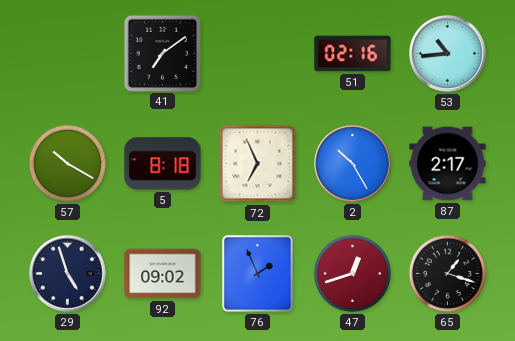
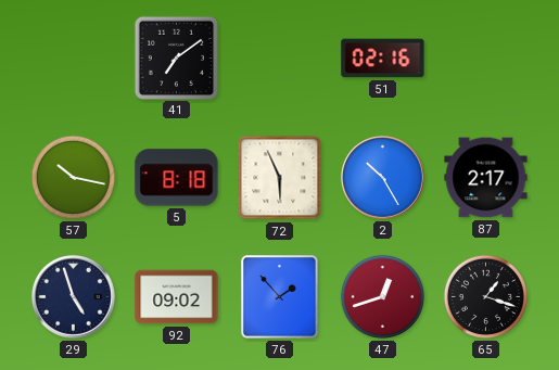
53: 10:44 -> none
57: 10:20 -> 10:17
72: 6:56 -> 5:56
76: 1:56 -> 1:53
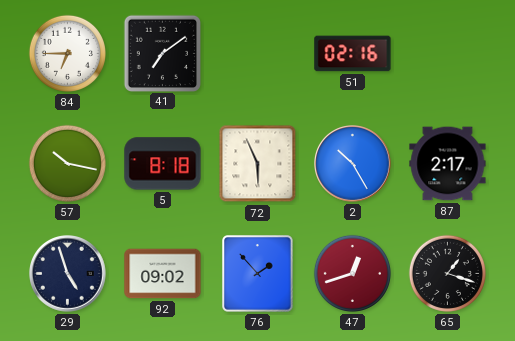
84: none -> 6:45
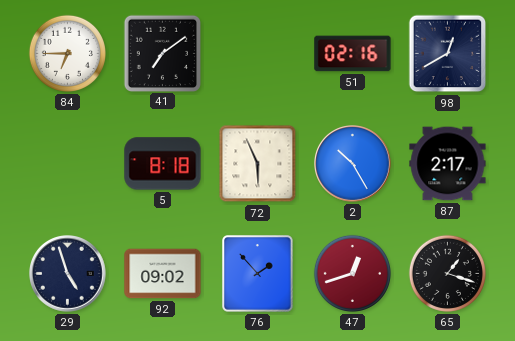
98: none -> 12:40
57: 10:17 -> none
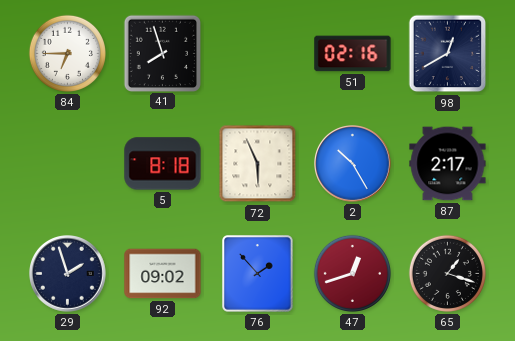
41: 7:09 -> 7:57
29: 4:57 -> 1:57
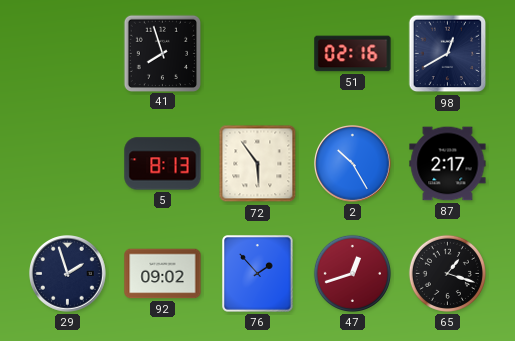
84: 6:45 -> none
5: 8:18 -> 8:13
72: 5:56 -> 5:54
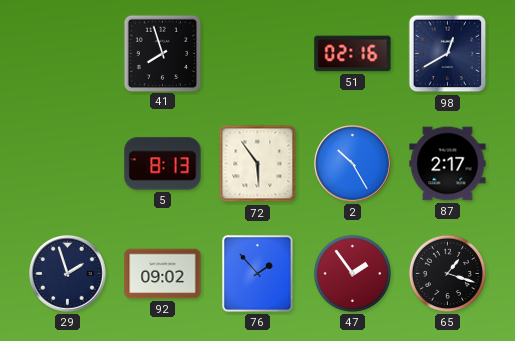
47: 12:42 -> 1:54
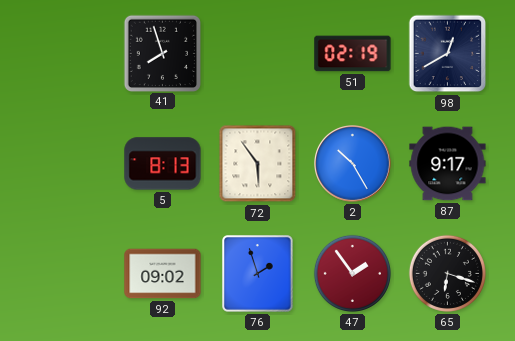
51: 02:16 -> 02:19
87: 2:17 -> 9:17
29: 1:57 -> none
76: 1:53 -> 1:57
65: 1:18 -> 6:18
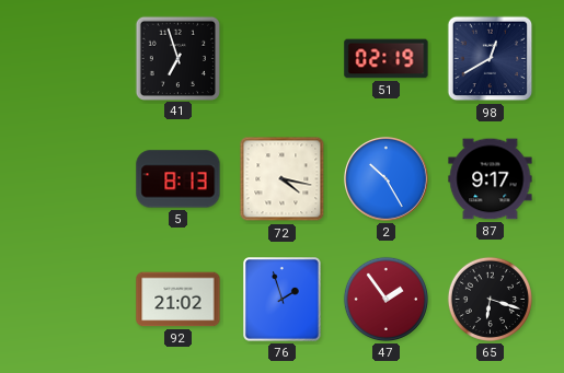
41: 7:57 -> 6:57
72: 5:54 -> 4:17
92: 09:02 -> 21:02
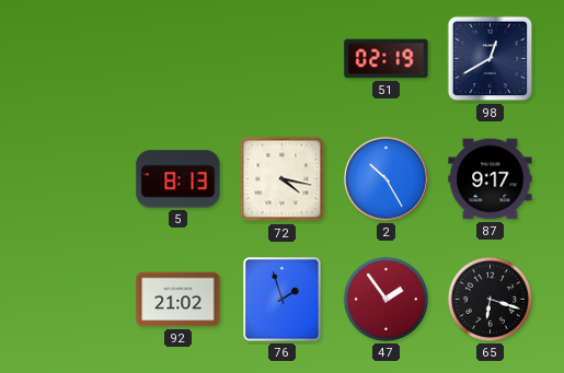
41: 6:57 -> none
